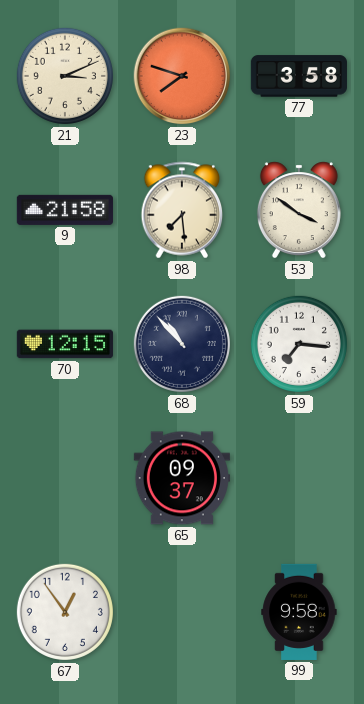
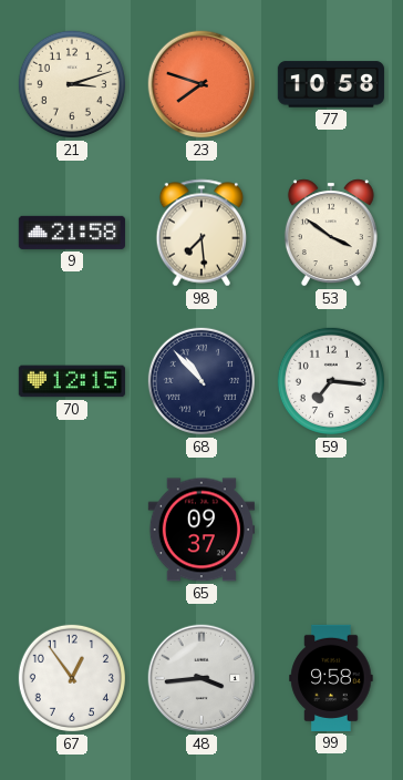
21: 3:11 -> 3:12
77: 3:58 -> 10:58
48: none -> 3:44
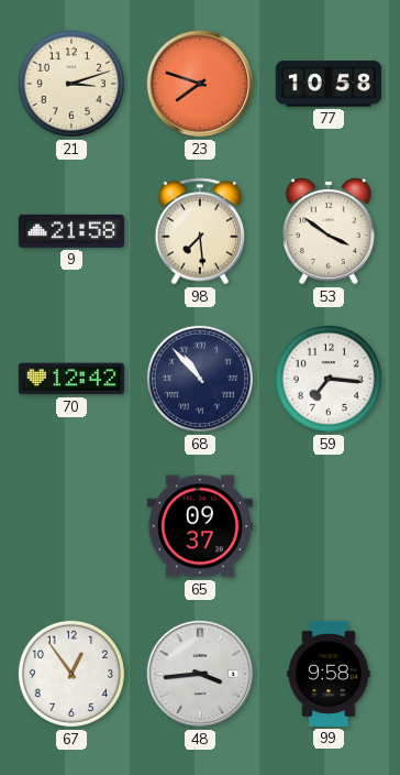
70: 12:15 -> 12:42
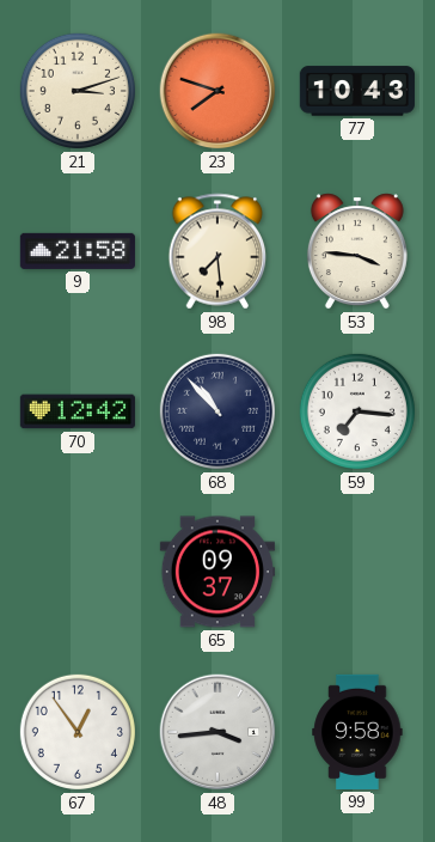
77: 10:58 -> 10:43
53: 3:51 -> 3:46
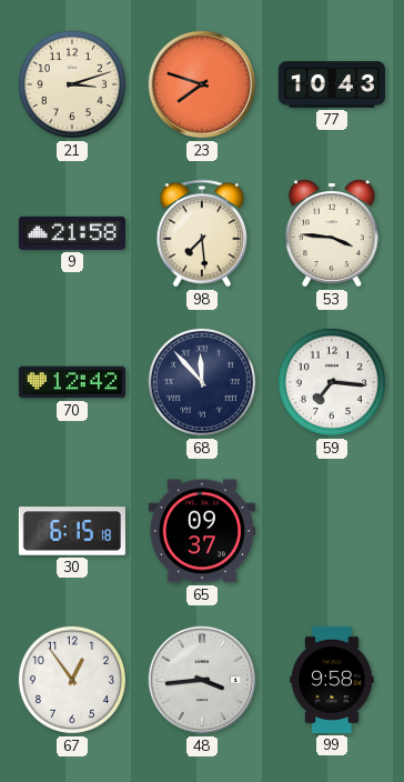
68: 10:53 -> 11:53
30: none -> 6:15
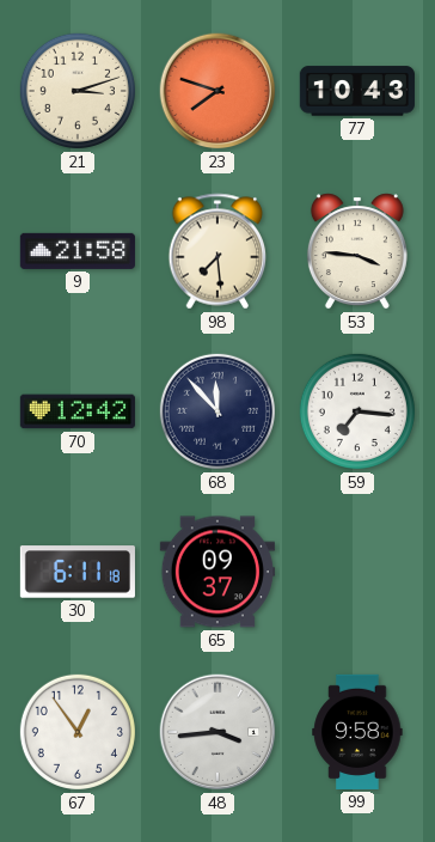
30: 6:15 -> 6:11
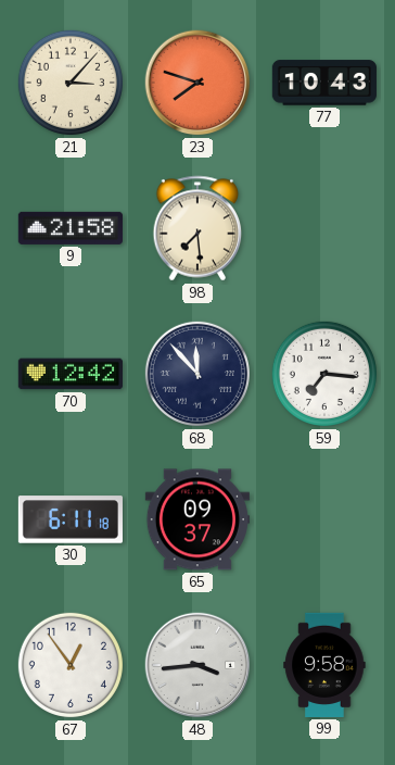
21: 3:12 -> 3:07
53: 3:46 -> none
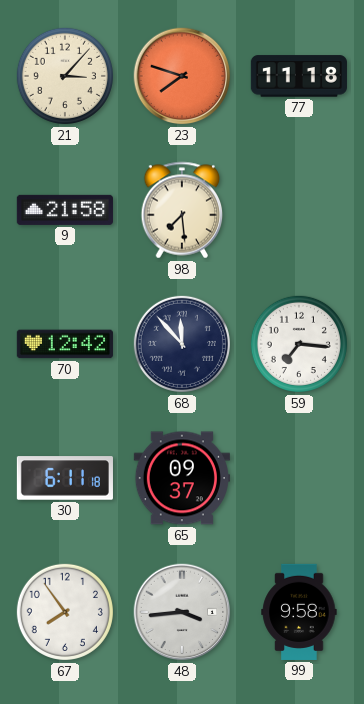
77: 10:43 -> 11:18
67: 12:54 -> 7:54
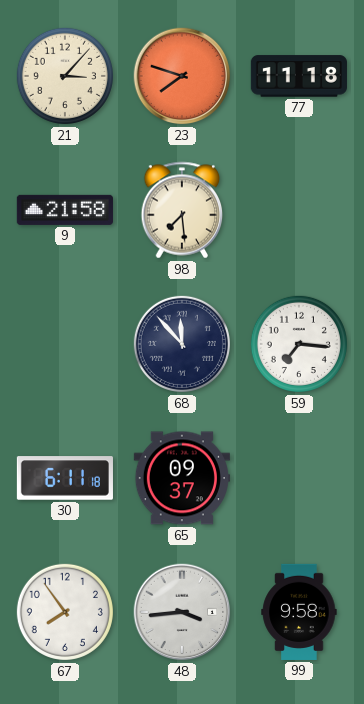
70: 12:42 -> none
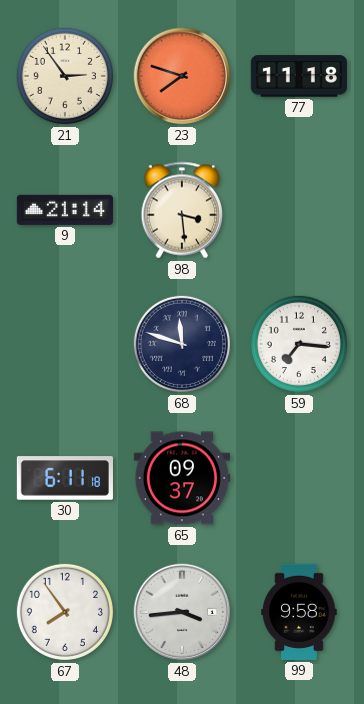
21: 3:07 -> 2:54
9: 21:58 -> 21:14
98: 7:29 -> 3:29
68: 11:53 -> 11:48
